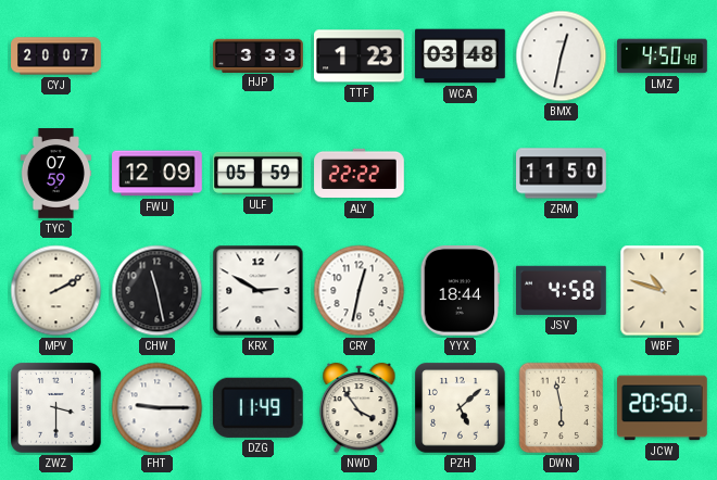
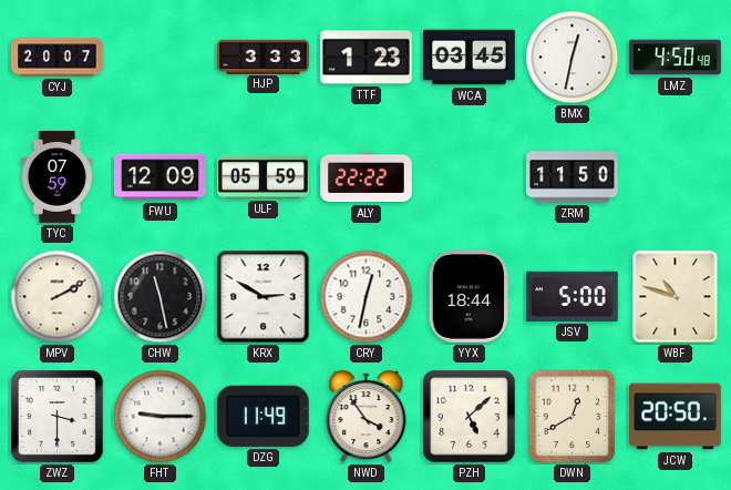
WCA: 03:48 -> 03:45
JSV: 4:58 -> 5:00
DWN: 5:58 -> 12:40
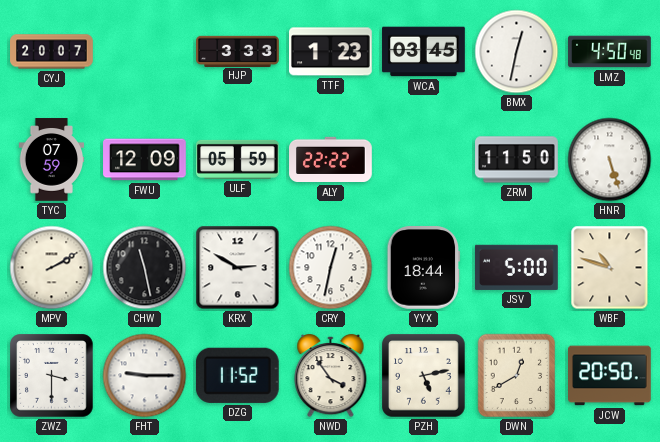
HNR: none -> 5:27
DZG: 11:49 -> 11:52
PZH: 5:08 -> 5:13
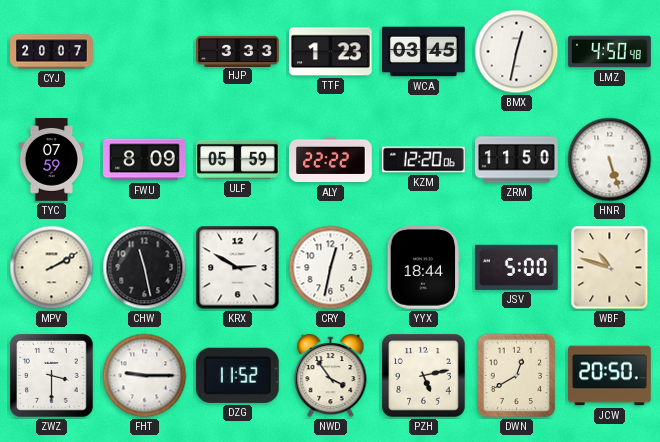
FWU: 12:09 -> 8:09
KZM: none -> 12:20
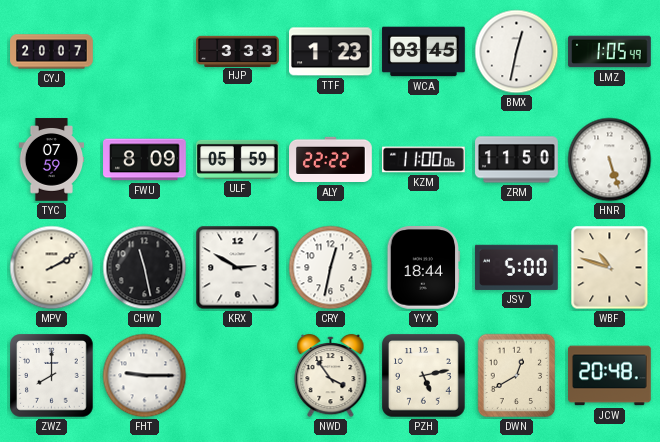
LMZ: 4:50 -> 1:05
KZM: 12:20 -> 11:00
ZWZ: 3:30 -> 8:00
DZG: 11:52 -> none
JCW: 20:50 -> 20:48
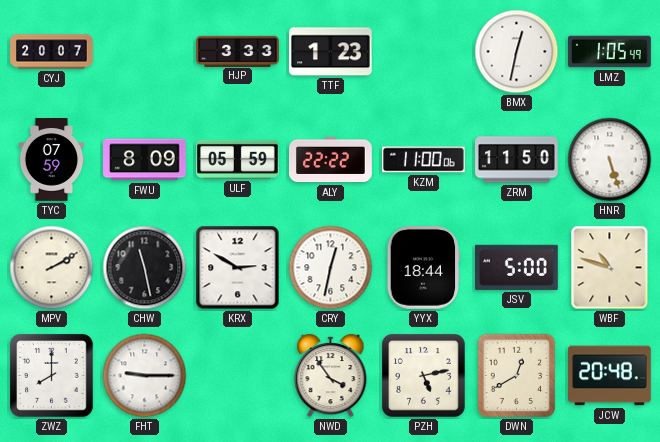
WCA: 03:45 -> none
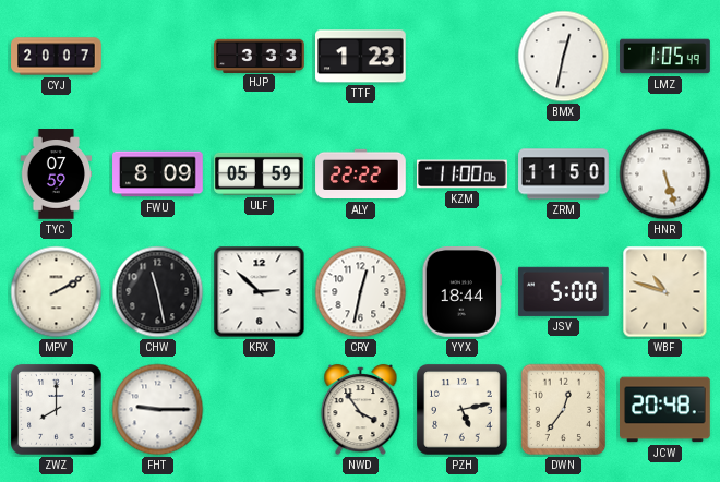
KRX: 2:50 -> 2:52
DWN: 12:40 -> 12:36
